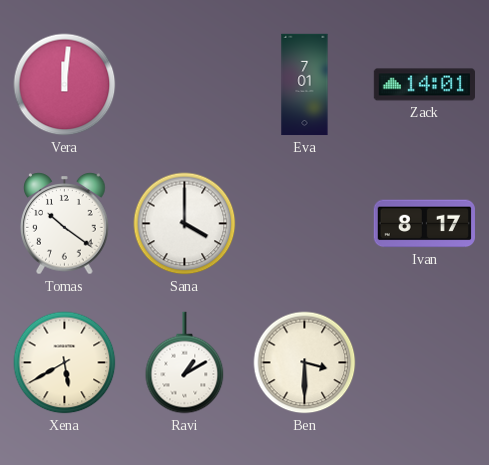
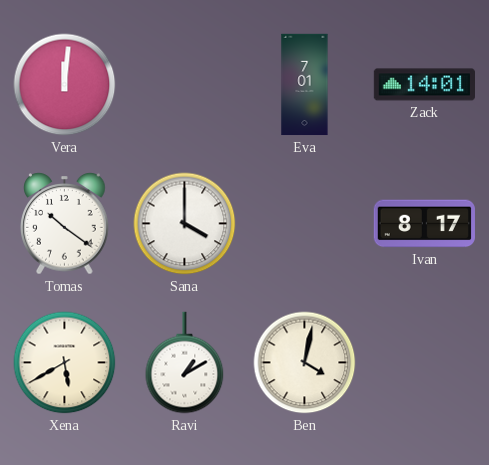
Ben: 3:30 -> 4:02
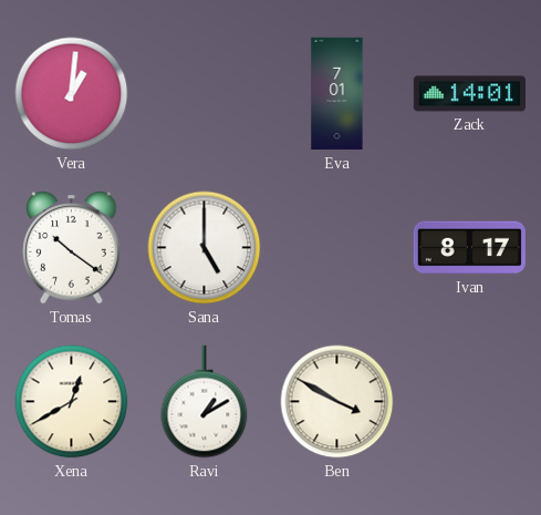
Vera: 12:01 -> 1:01
Sana: 4:00 -> 5:00
Xena: 5:40 -> 12:40
Ben: 4:02 -> 3:50
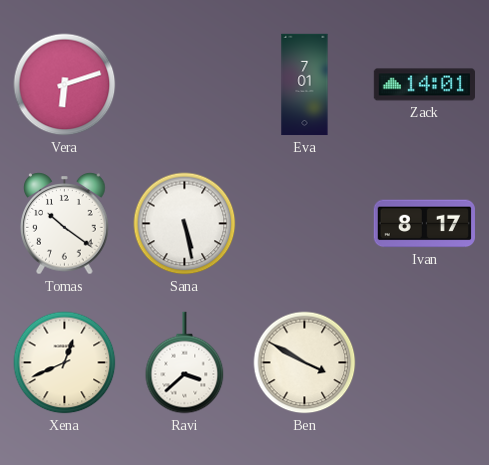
Vera: 1:01 -> 6:12
Sana: 5:00 -> 5:28
Xena: 12:40 -> 12:41
Ravi: 1:10 -> 3:38
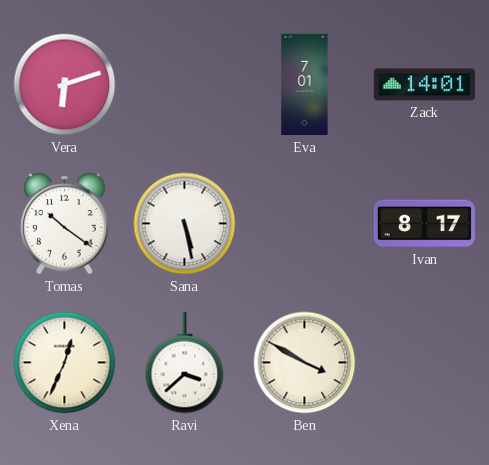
Xena: 12:41 -> 12:34
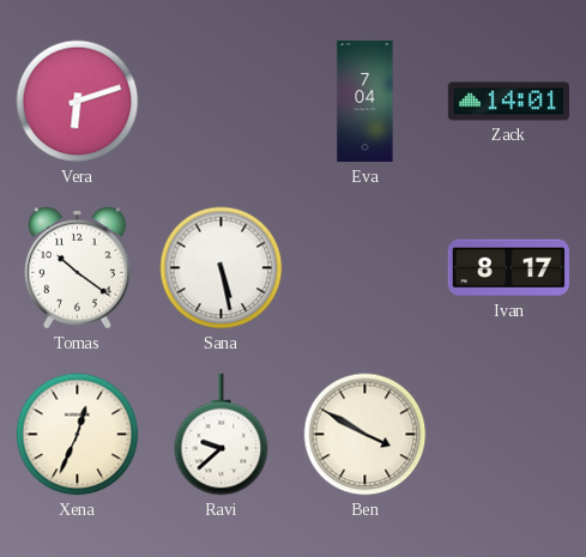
Eva: 7:01 -> 7:04
Ravi: 3:38 -> 9:38
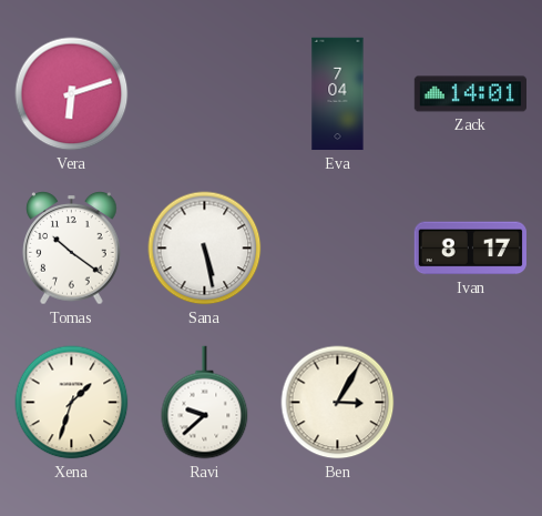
Xena: 12:34 -> 1:33
Ben: 3:50 -> 3:05
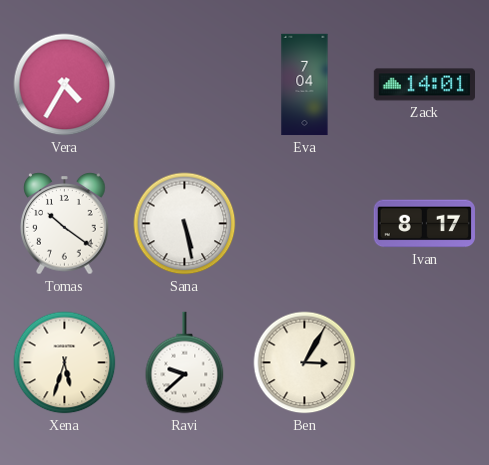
Vera: 6:12 -> 4:35
Xena: 1:33 -> 5:33
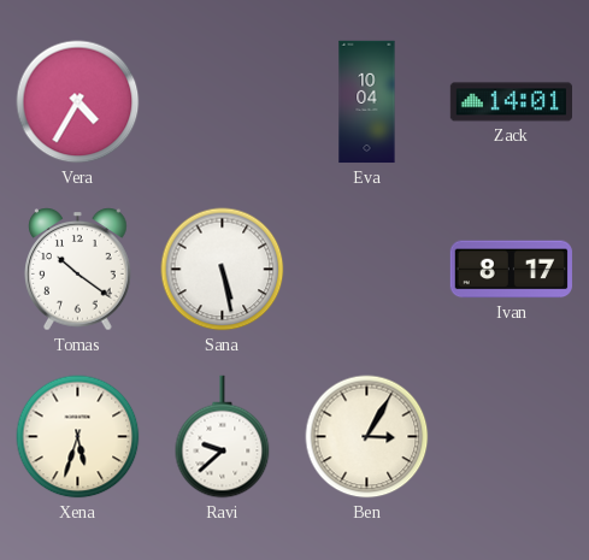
Eva: 7:04 -> 10:04
